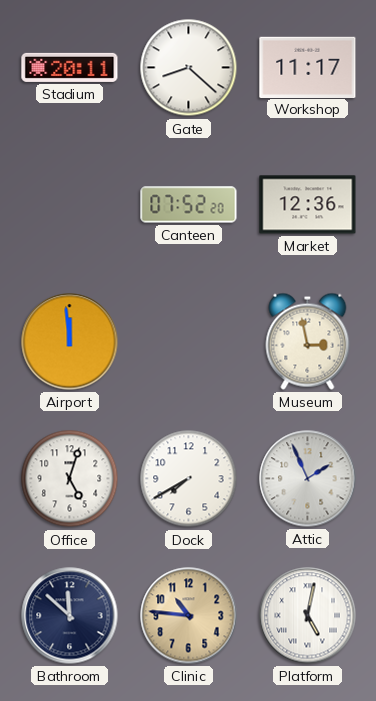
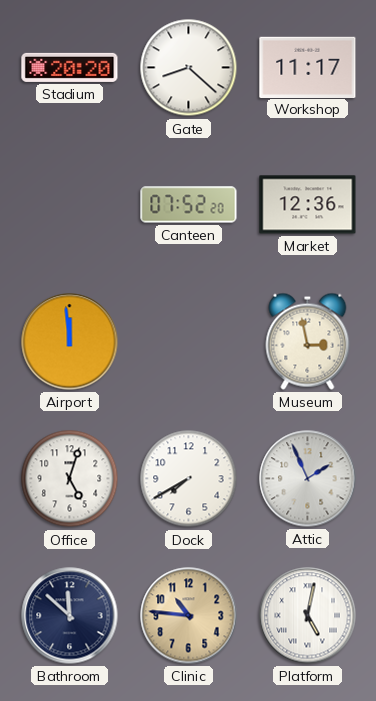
Stadium: 20:11 -> 20:20
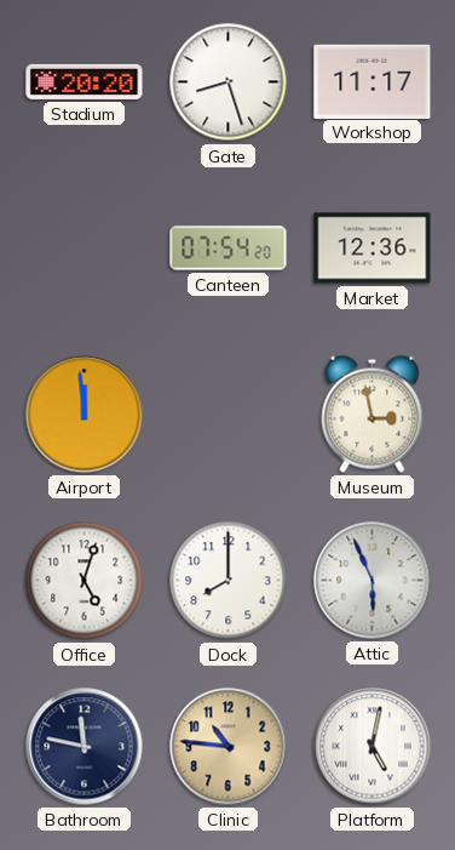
Gate: 8:22 -> 8:27
Canteen: 07:52 -> 07:54
Dock: 7:40 -> 8:00
Attic: 1:56 -> 5:56
Bathroom: 11:52 -> 11:47
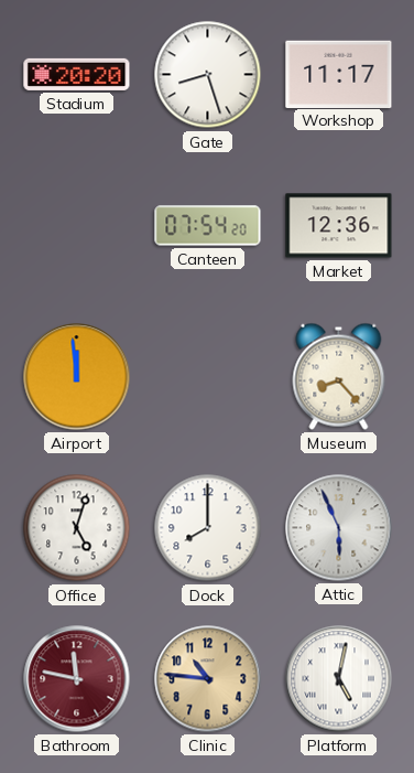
Museum: 2:58 -> 8:23
Bathroom dial: navy -> burgundy
